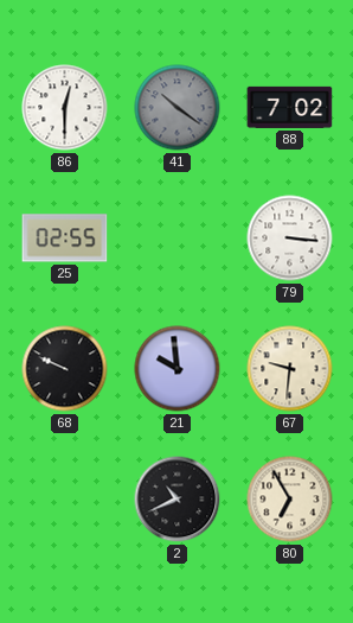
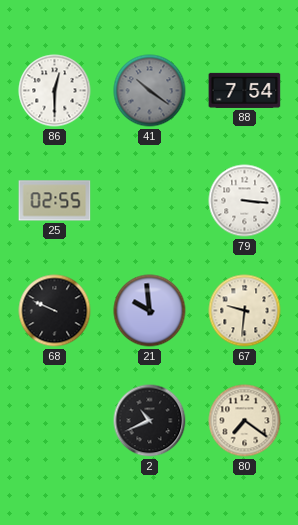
88: 7:02 -> 7:54
80: 6:55 -> 7:21
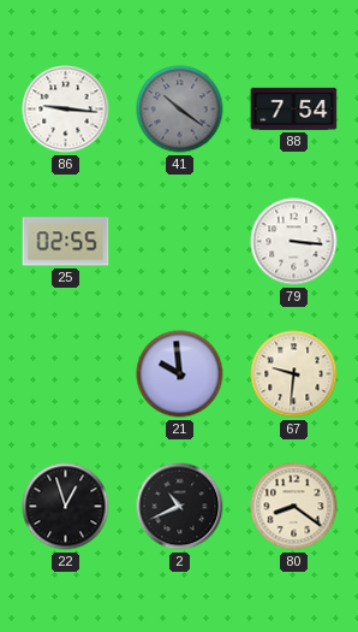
86: 12:30 -> 9:16
68: 9:49 -> none
22: none -> 12:57
80: 7:21 -> 8:21
